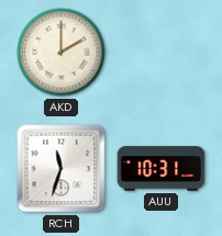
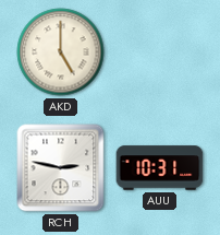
AKD: 2:00 -> 5:00
RCH: 11:33 -> 2:47
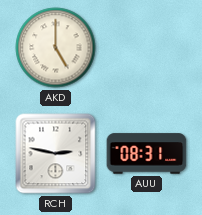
AUU: 10:31 -> 08:31
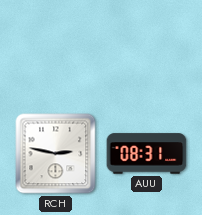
AKD: 5:00 -> none
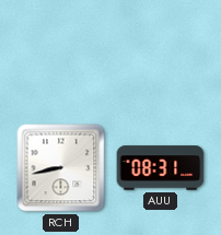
RCH: 2:47 -> 8:43
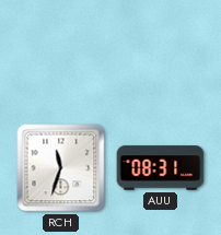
RCH: 8:43 -> 11:33
